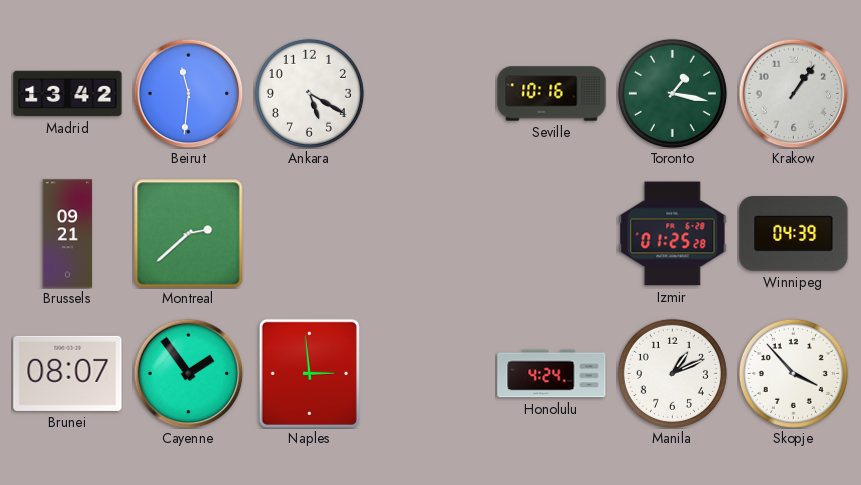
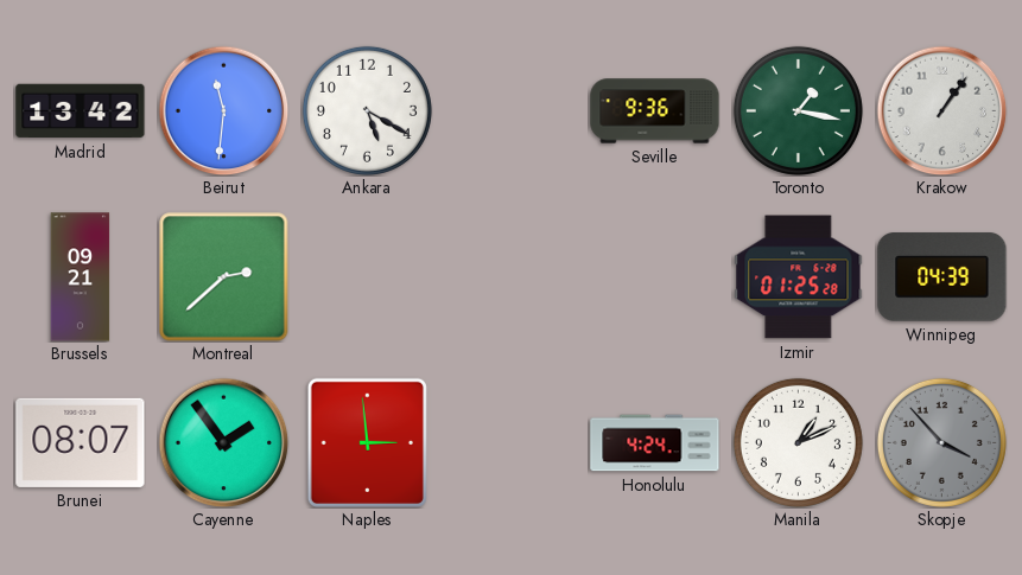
Seville: 10:16 -> 9:36
Skopje dial: white -> grey
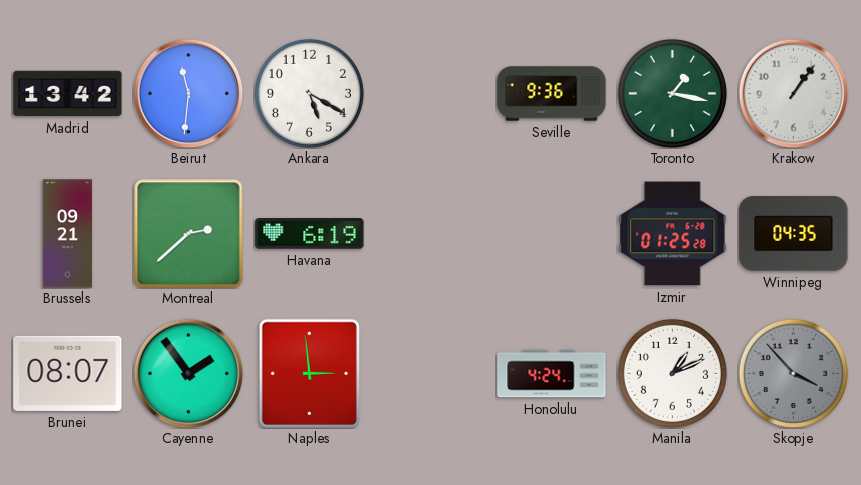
Havana: none -> 6:19
Winnipeg: 04:39 -> 04:35
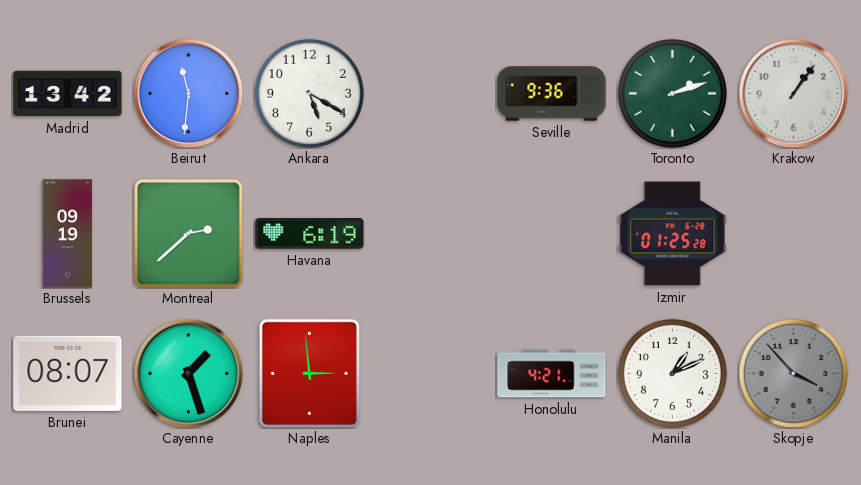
Toronto: 1:17 -> 2:12
Brussels: 09:21 -> 09:19
Winnipeg: 04:35 -> none
Cayenne: 1:54 -> 1:27
Honolulu: 4:24 -> 4:21
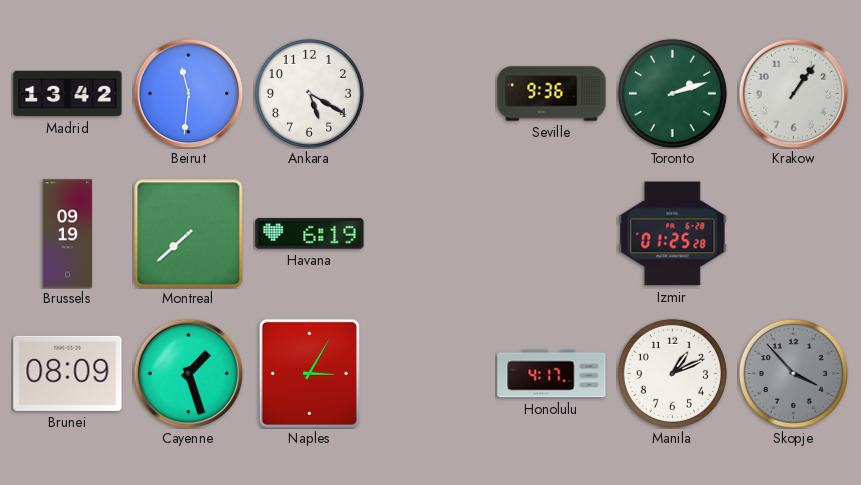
Montreal: 2:38 -> 7:38
Brunei: 08:07 -> 08:09
Naples: 2:59 -> 3:05
Honolulu: 4:21 -> 4:17
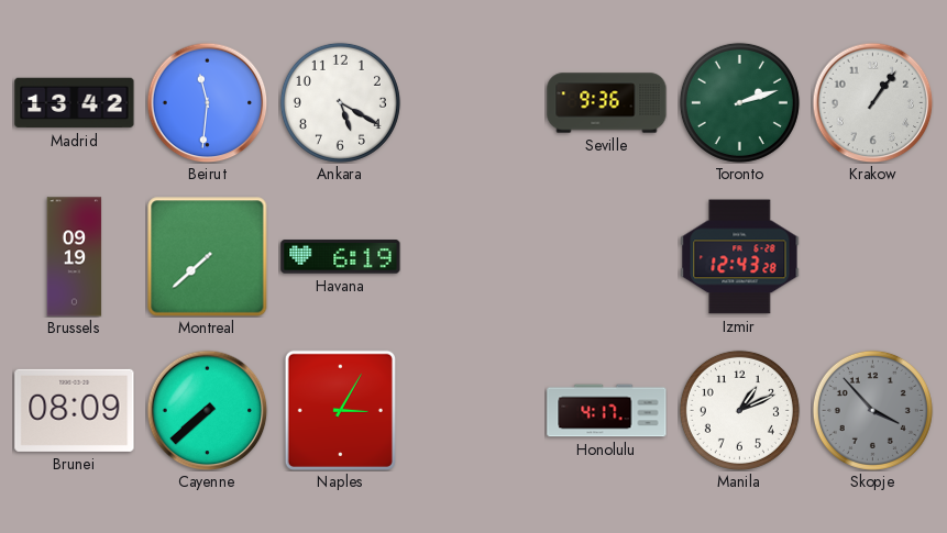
Izmir: 01:25 -> 12:43
Cayenne: 1:27 -> 7:38
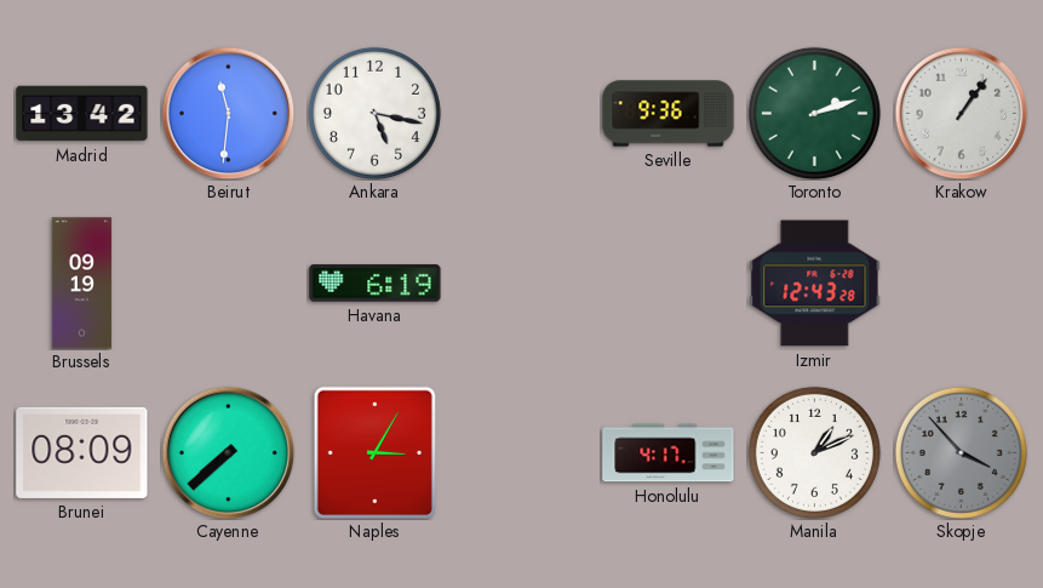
Ankara: 5:20 -> 5:17
Montreal: 7:38 -> none
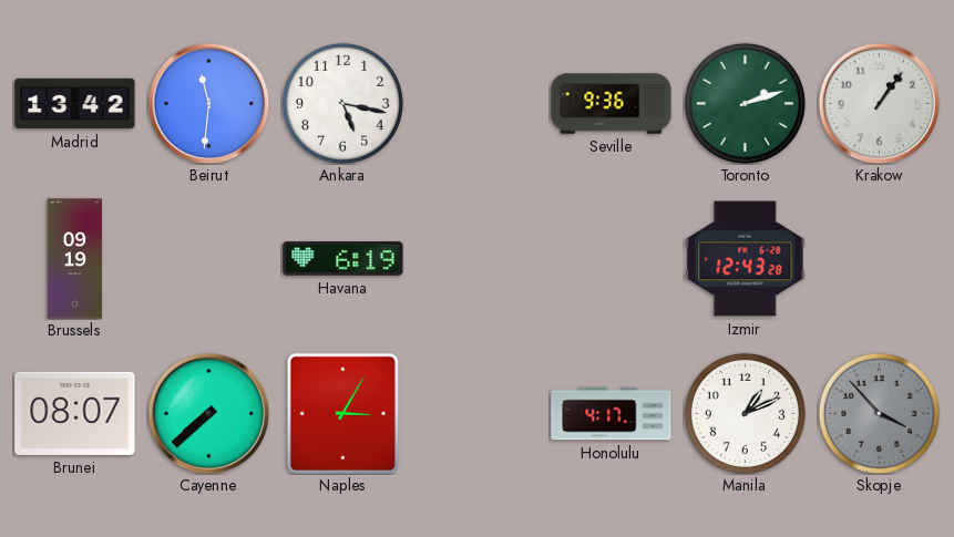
Brunei: 08:09 -> 08:07
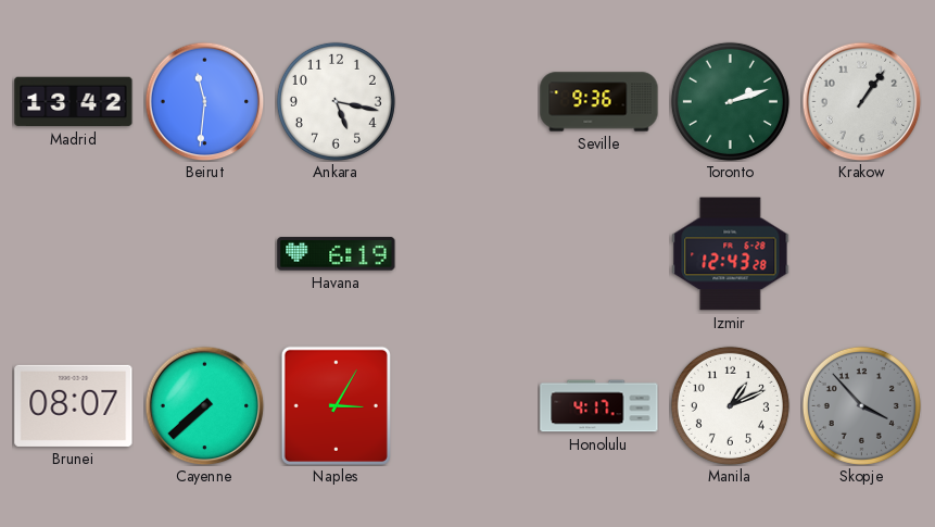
Brussels: 09:19 -> none
